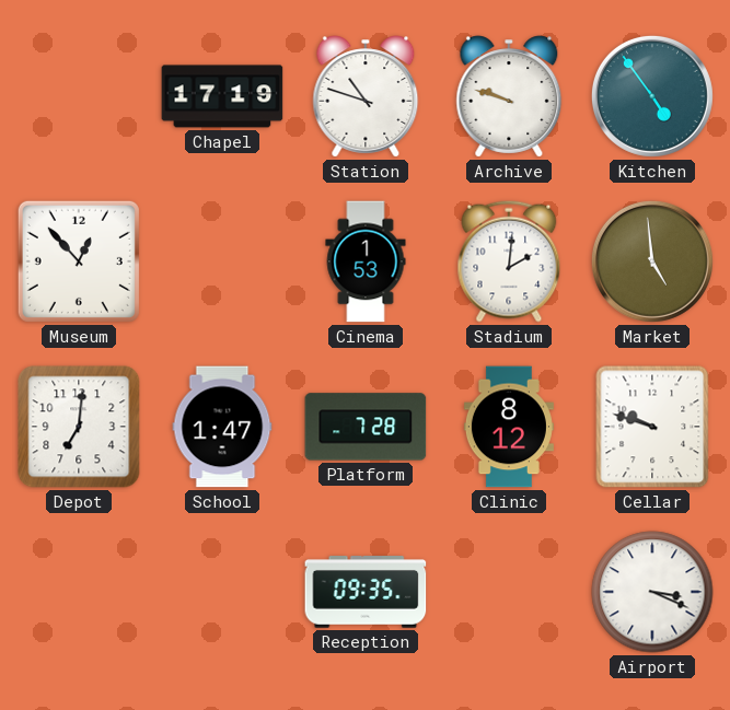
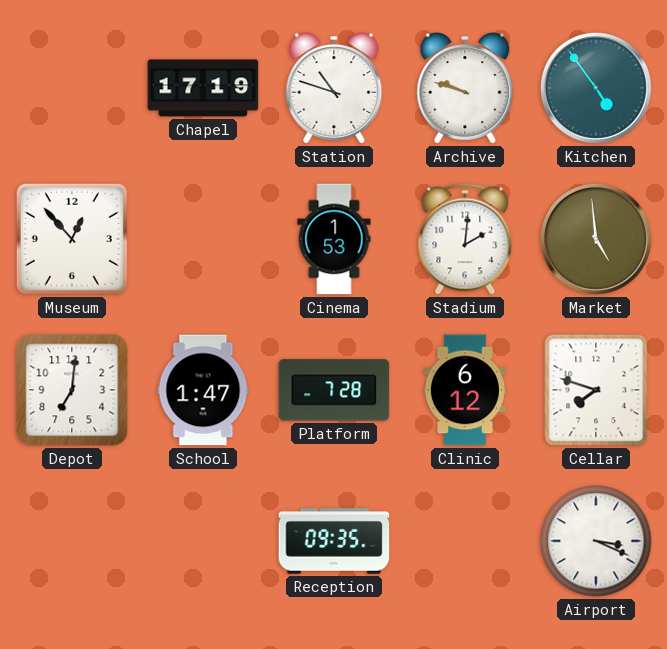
Clinic: 8:12 -> 6:12
Cellar: 9:48 -> 7:48
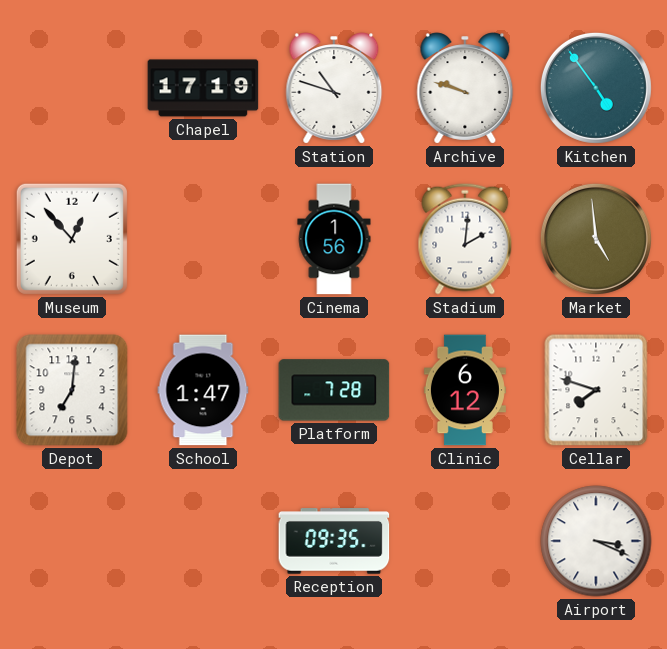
Cinema: 1:53 -> 1:56
